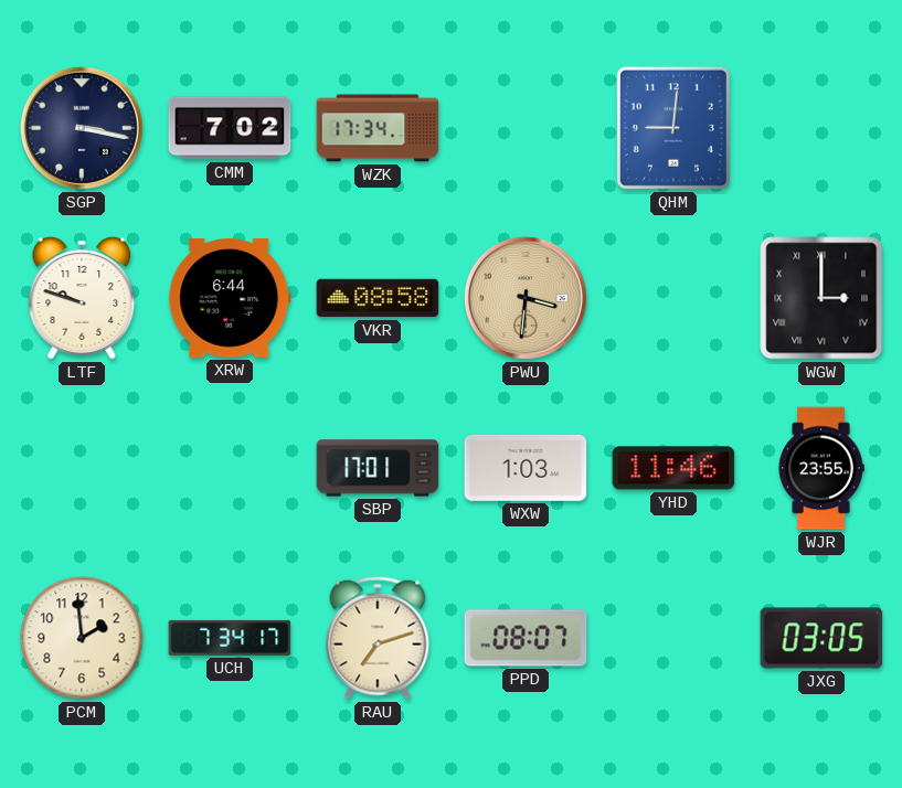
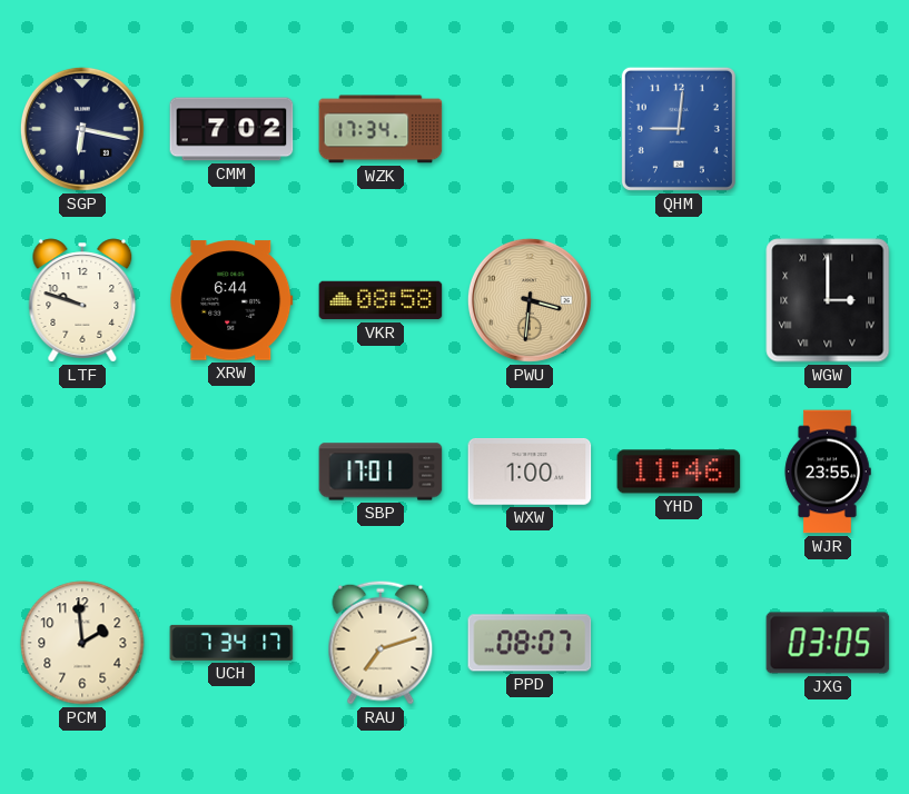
SGP: 3:17 -> 6:17
WXW: 1:03 -> 1:00
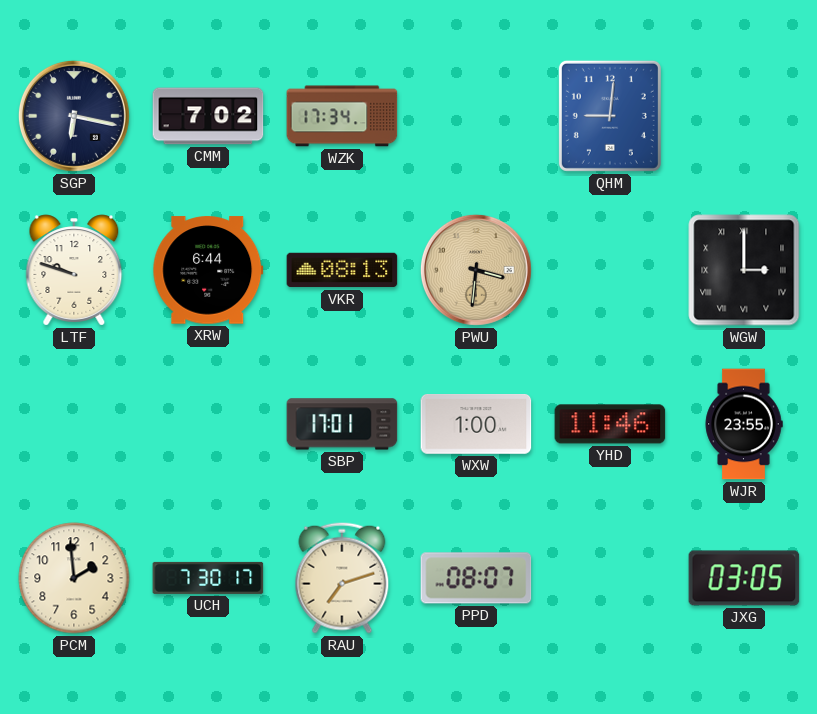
VKR: 08:58 -> 08:13
UCH: 7:34 -> 7:30
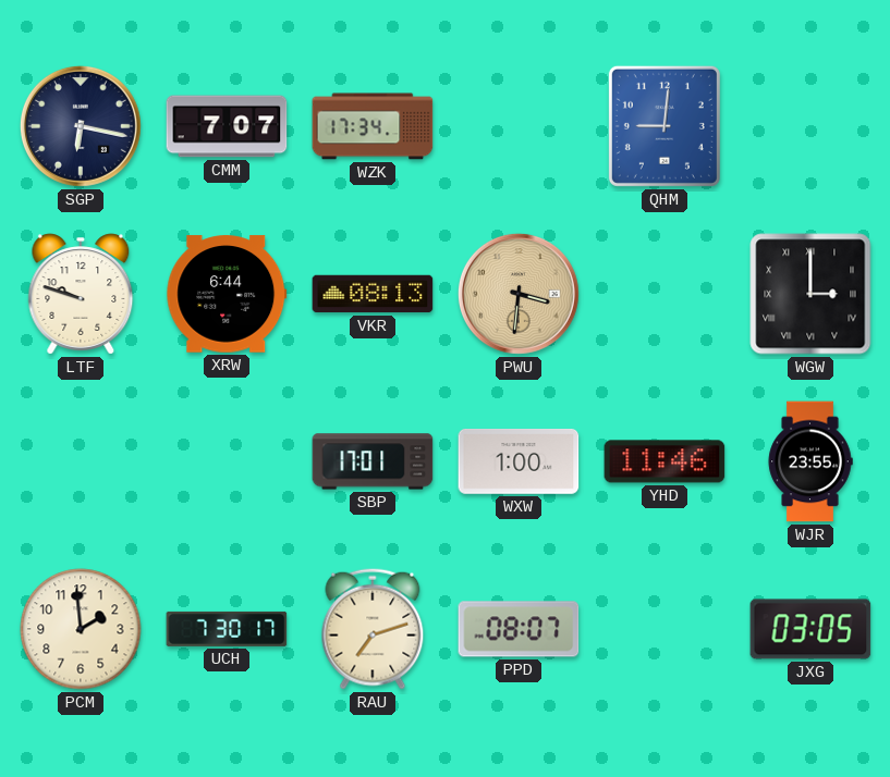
CMM: 7:02 -> 7:07
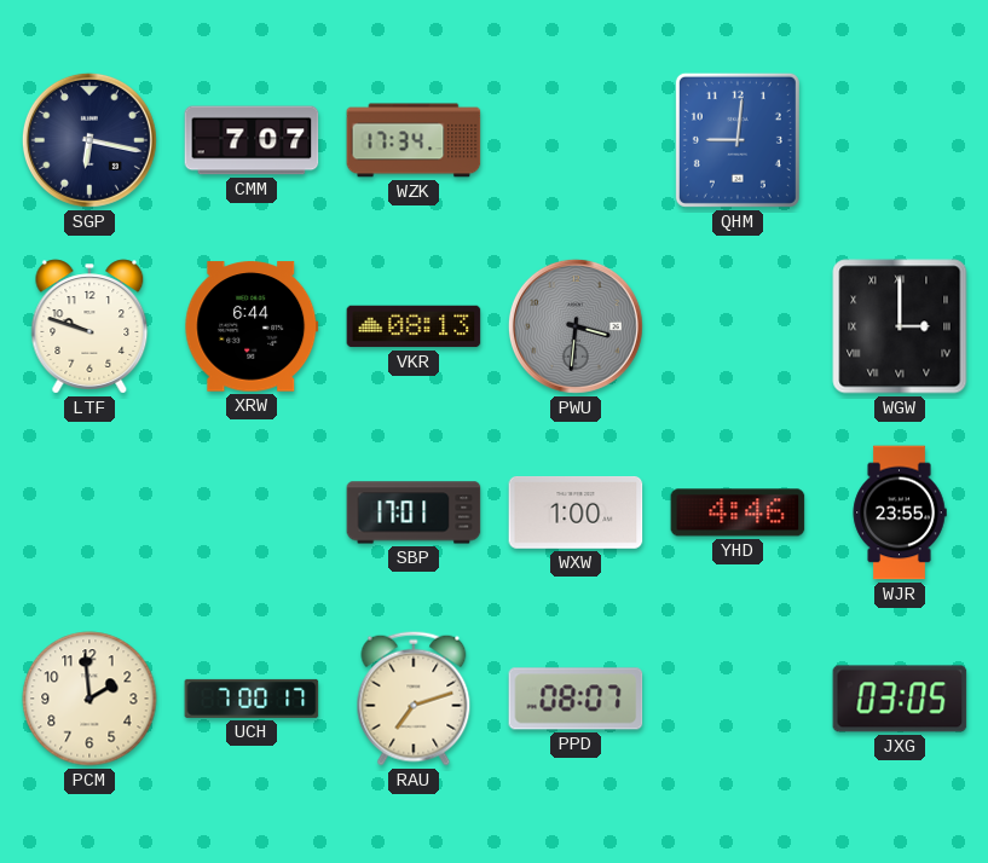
PWU dial: champagne -> grey
YHD: 11:46 -> 4:46
UCH: 7:30 -> 7:00
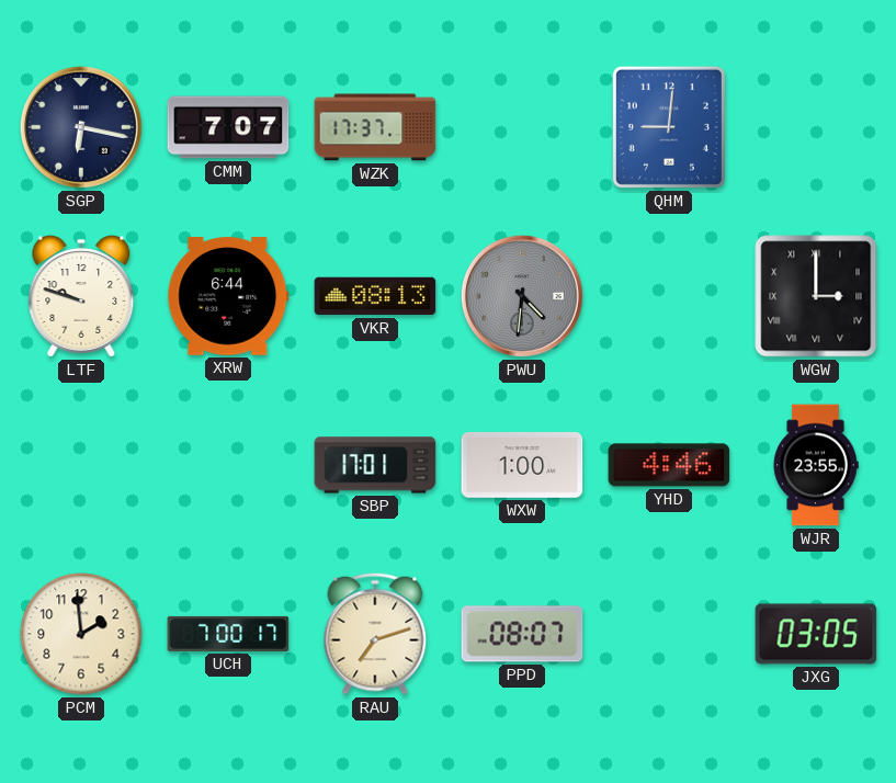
WZK: 17:34 -> 17:37
PWU: 3:31 -> 4:31
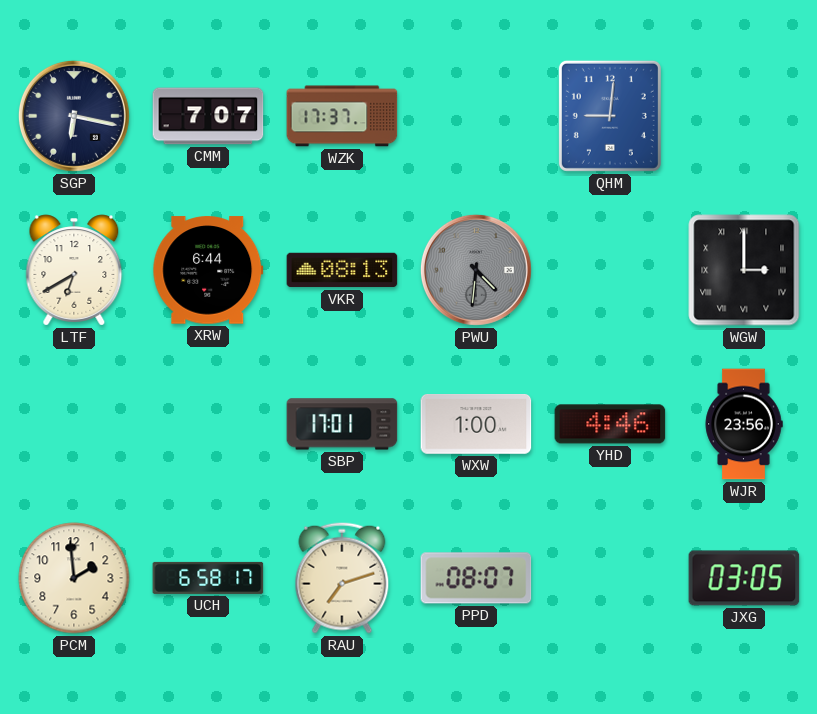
LTF: 9:48 -> 6:40
WJR: 23:55 -> 23:56
UCH: 7:00 -> 6:58
